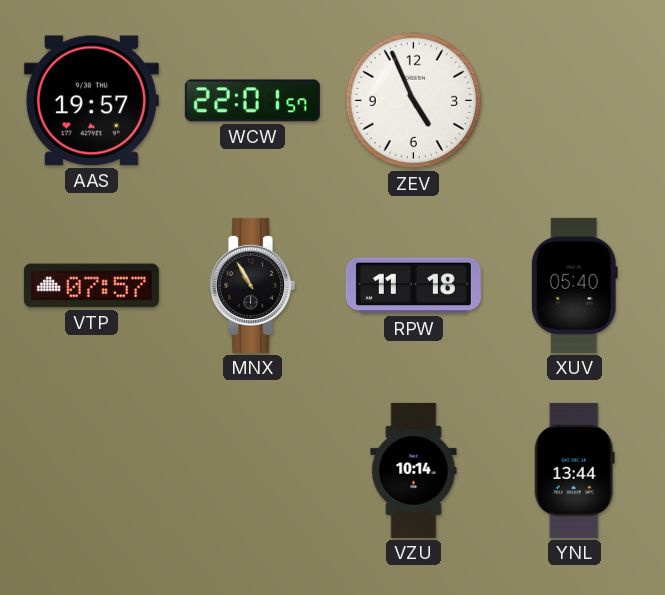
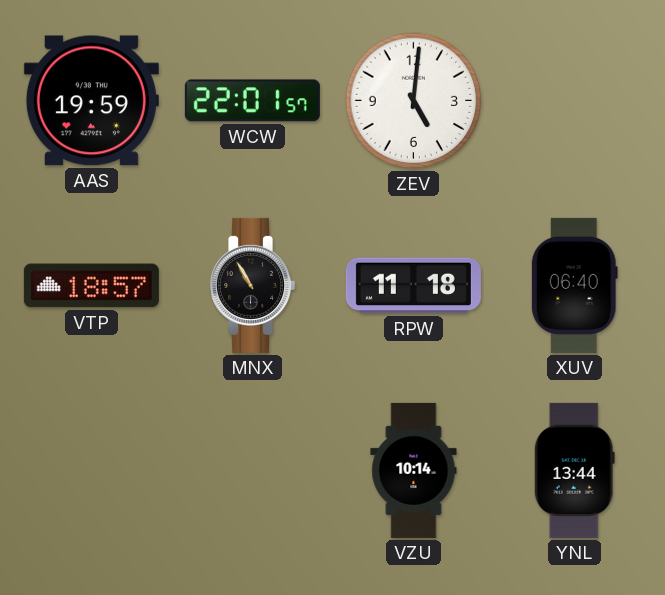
AAS: 19:57 -> 19:59
ZEV: 4:56 -> 5:01
VTP: 07:57 -> 18:57
XUV: 05:40 -> 06:40
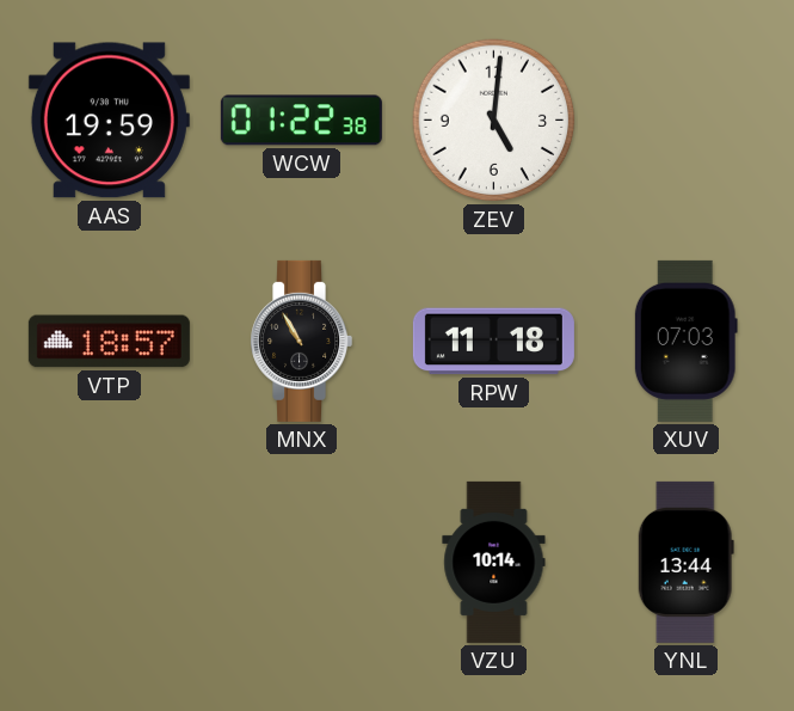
WCW: 22:01 -> 01:22
XUV: 06:40 -> 07:03
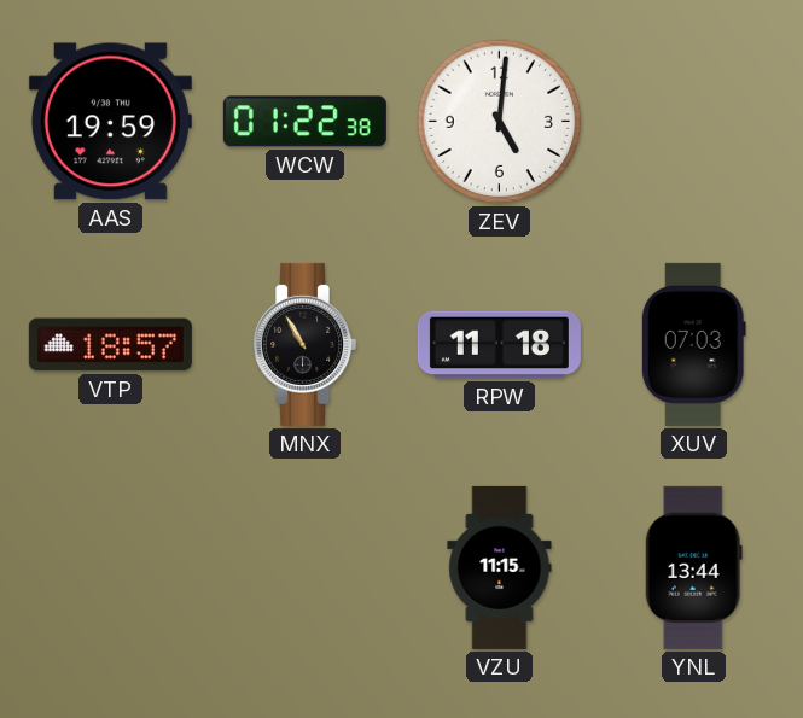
VZU: 10:14 -> 11:15
